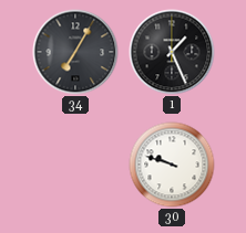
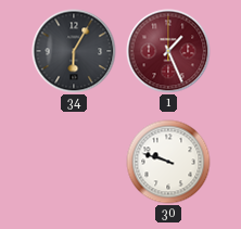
34: 7:05 -> 6:05
1 dial: black -> burgundy
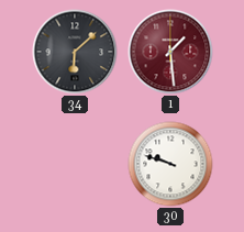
34: 6:05 -> 6:08
1: 1:26 -> 1:29
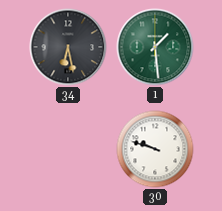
34: 6:08 -> 6:28
1 dial: burgundy -> green
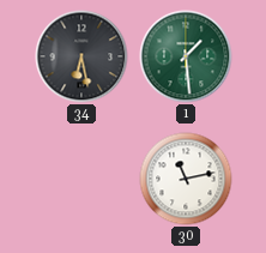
30: 9:48 -> 11:13
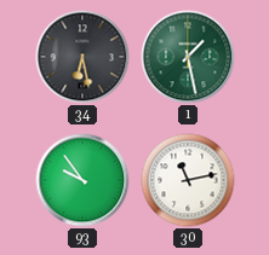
1: 1:29 -> 1:28
93: none -> 9:54
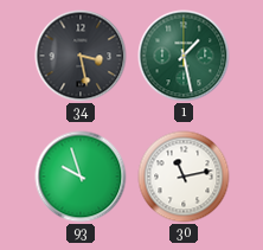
34: 6:28 -> 3:28
93: 9:54 -> 9:57
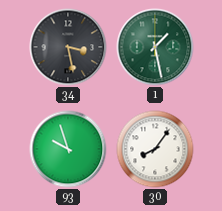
30: 11:13 -> 8:06
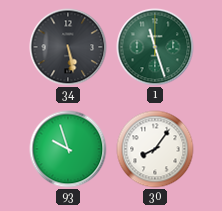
34: 3:28 -> 5:28
1: 1:28 -> 11:27
